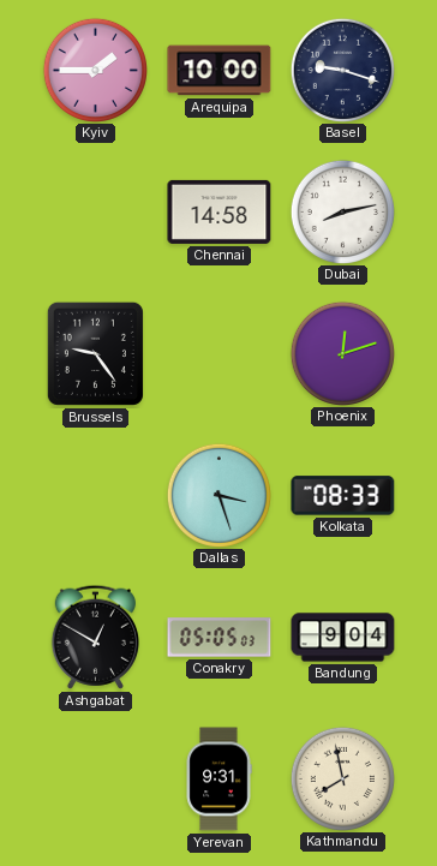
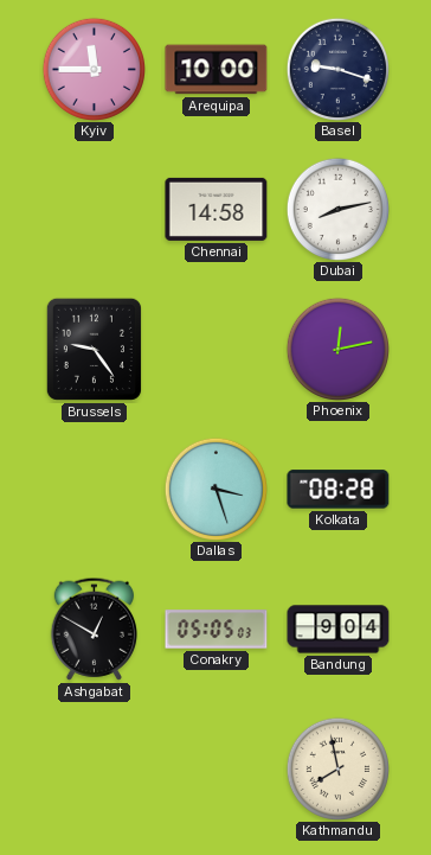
Kyiv: 1:45 -> 11:45
Phoenix: 12:12 -> 12:13
Kolkata: 08:33 -> 08:28
Yerevan: 9:31 -> none
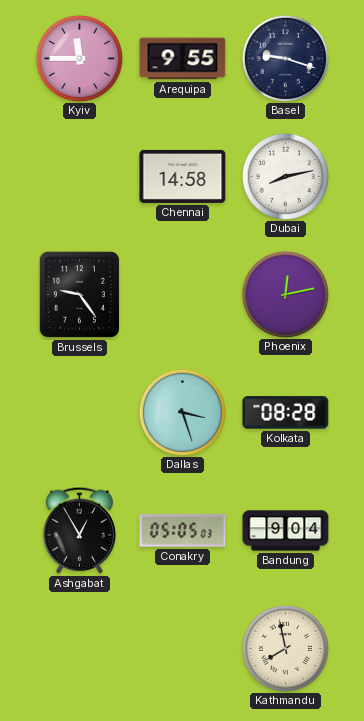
Arequipa: 10:00 -> 9:55
Ashgabat: 12:50 -> 12:55
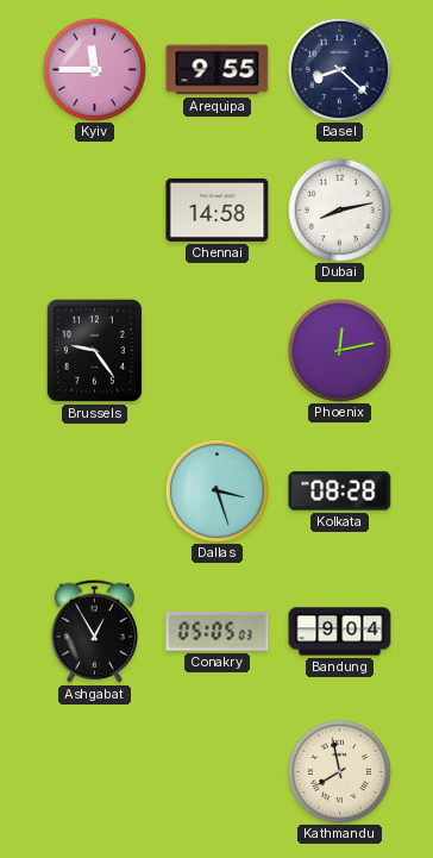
Basel: 9:18 -> 8:22
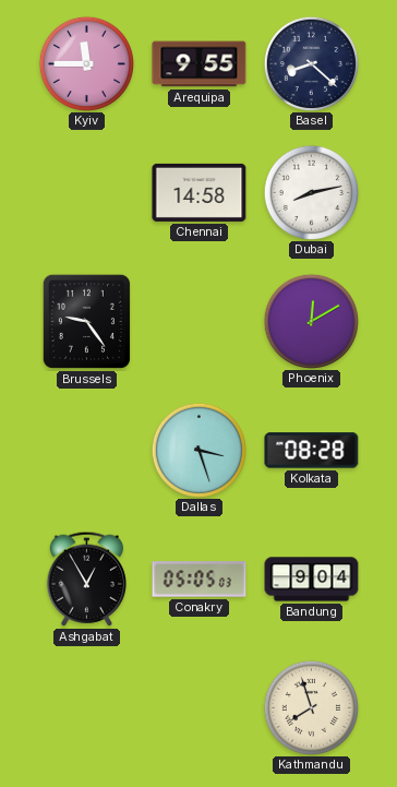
Phoenix: 12:13 -> 12:10
Kathmandu: 7:58 -> 7:57
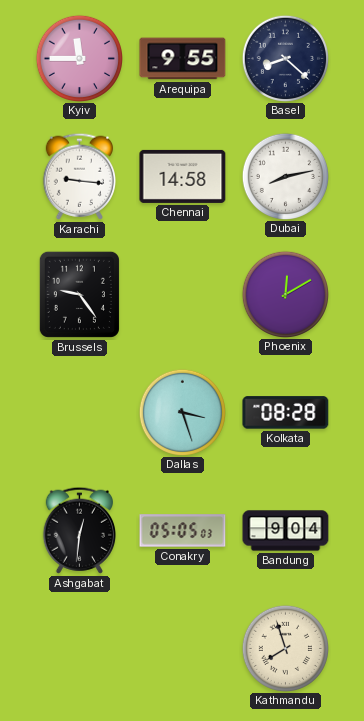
Karachi: none -> 9:16
Ashgabat: 12:55 -> 12:31
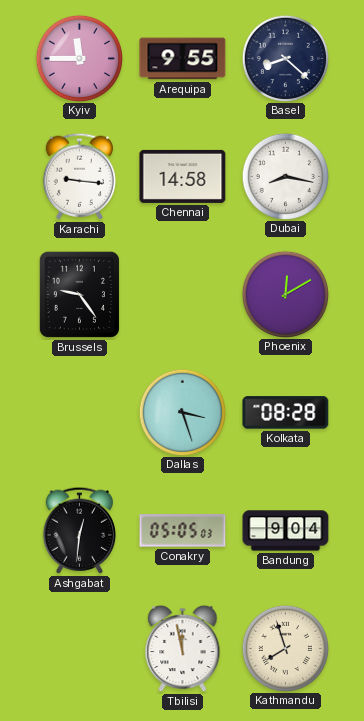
Dubai: 8:13 -> 8:17
Tbilisi: none -> 11:58
